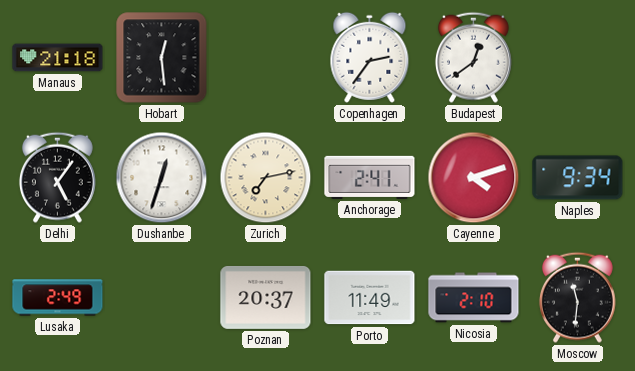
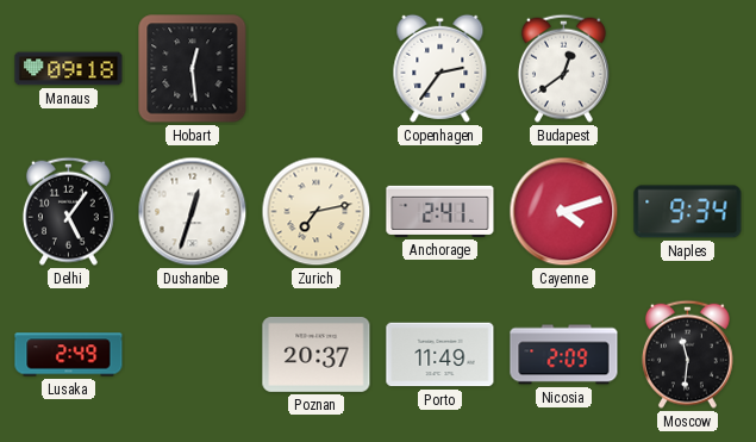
Manaus: 21:18 -> 09:18
Nicosia: 2:10 -> 2:09
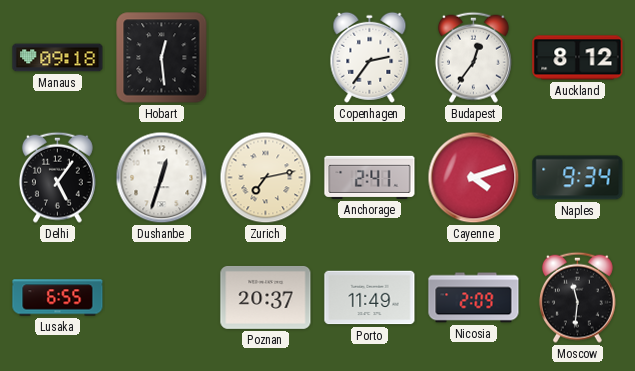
Budapest: 12:39 -> 12:36
Auckland: none -> 8:12
Lusaka: 2:49 -> 6:55
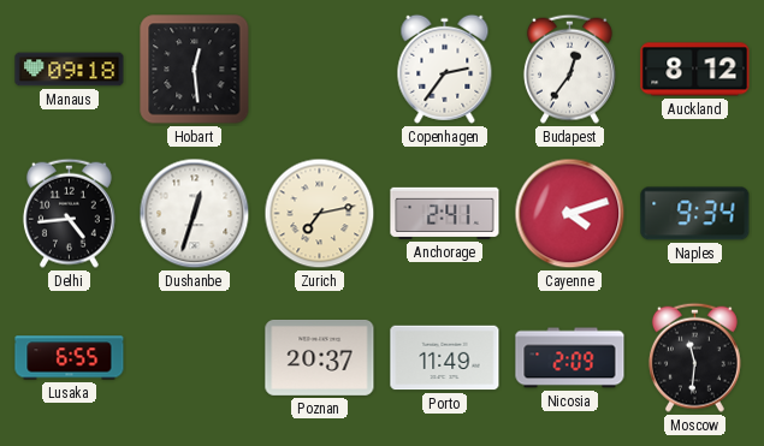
Delhi: 5:06 -> 4:44
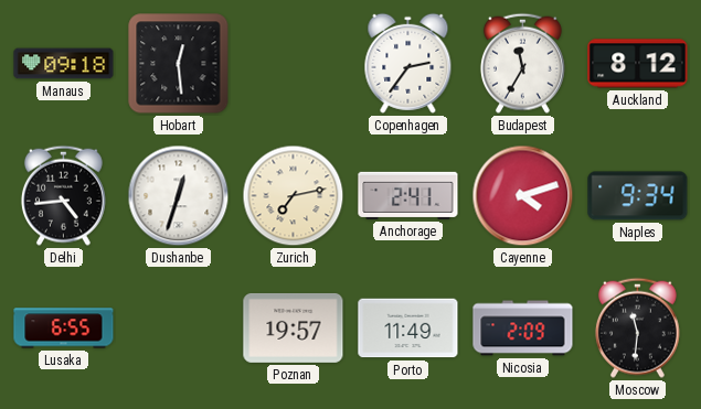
Budapest: 12:36 -> 11:35
Poznan: 20:37 -> 19:57
